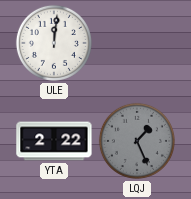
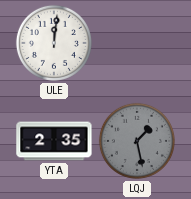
YTA: 2:22 -> 2:35
LQJ: 1:26 -> 1:28
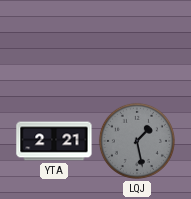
ULE: 12:01 -> none
YTA: 2:35 -> 2:21
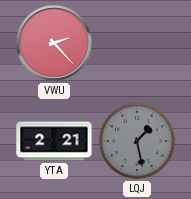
VWU: none -> 2:23
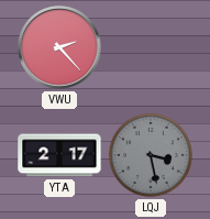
YTA: 2:21 -> 2:17
LQJ: 1:28 -> 3:28
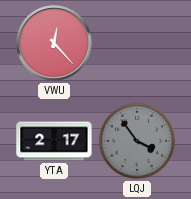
VWU: 2:23 -> 12:23
LQJ: 3:28 -> 3:54
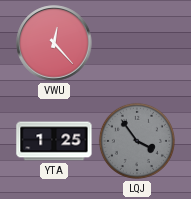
YTA: 2:17 -> 1:25
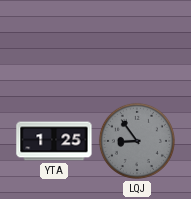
VWU: 12:23 -> none
LQJ: 3:54 -> 8:54
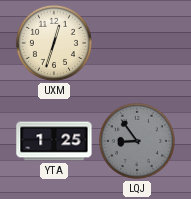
UXM: none -> 12:33
